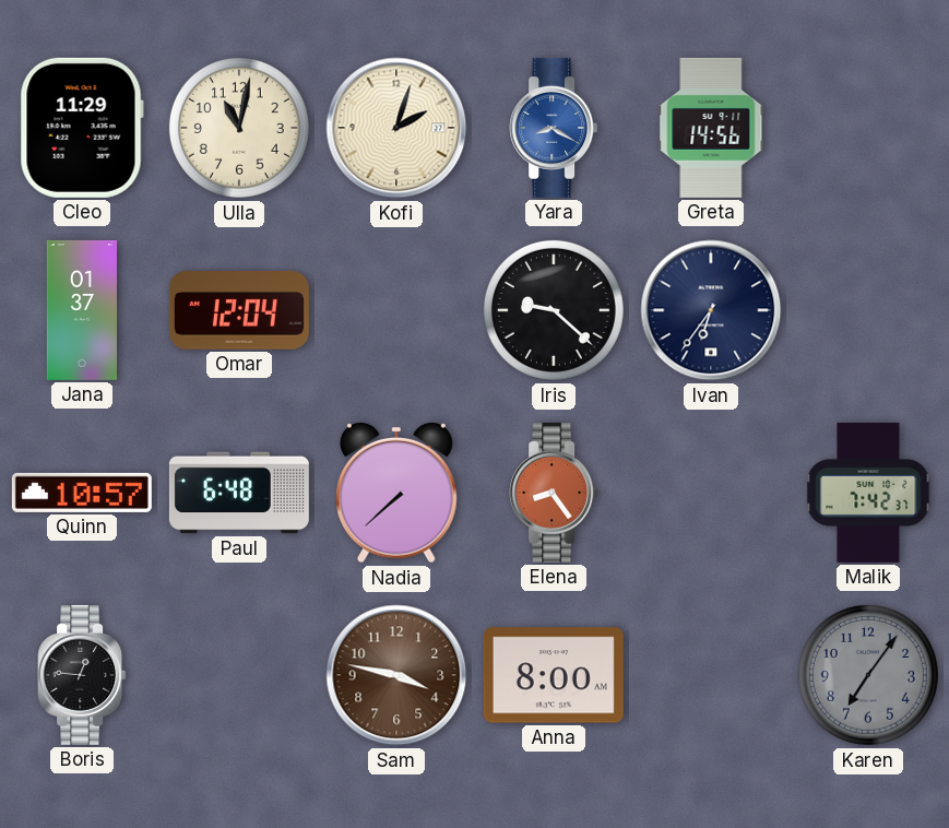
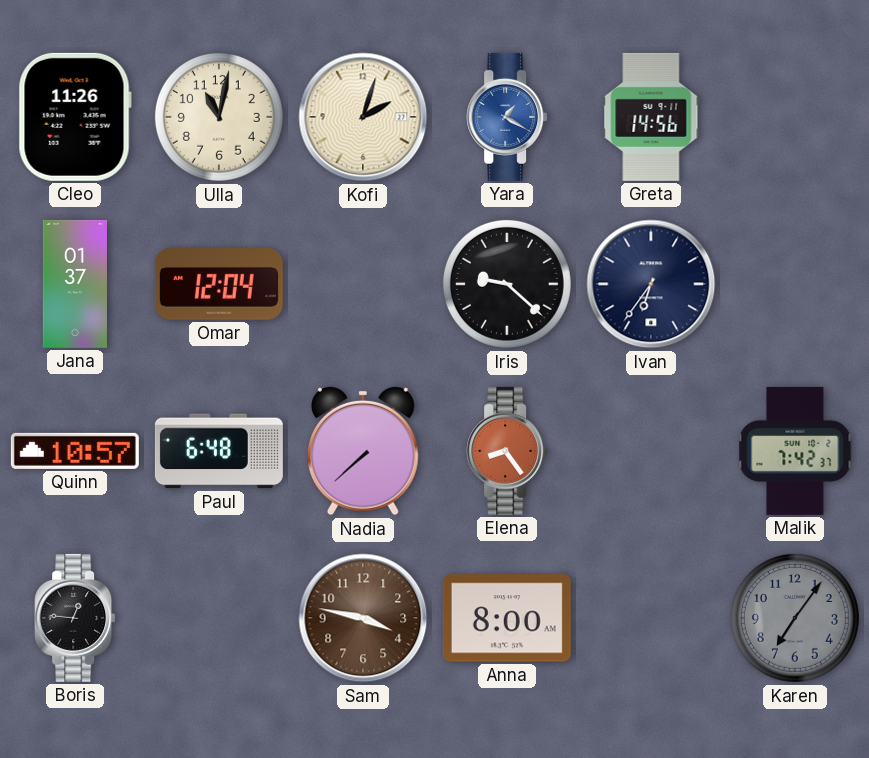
Cleo: 11:29 -> 11:26
Yara: 8:20 -> 1:20
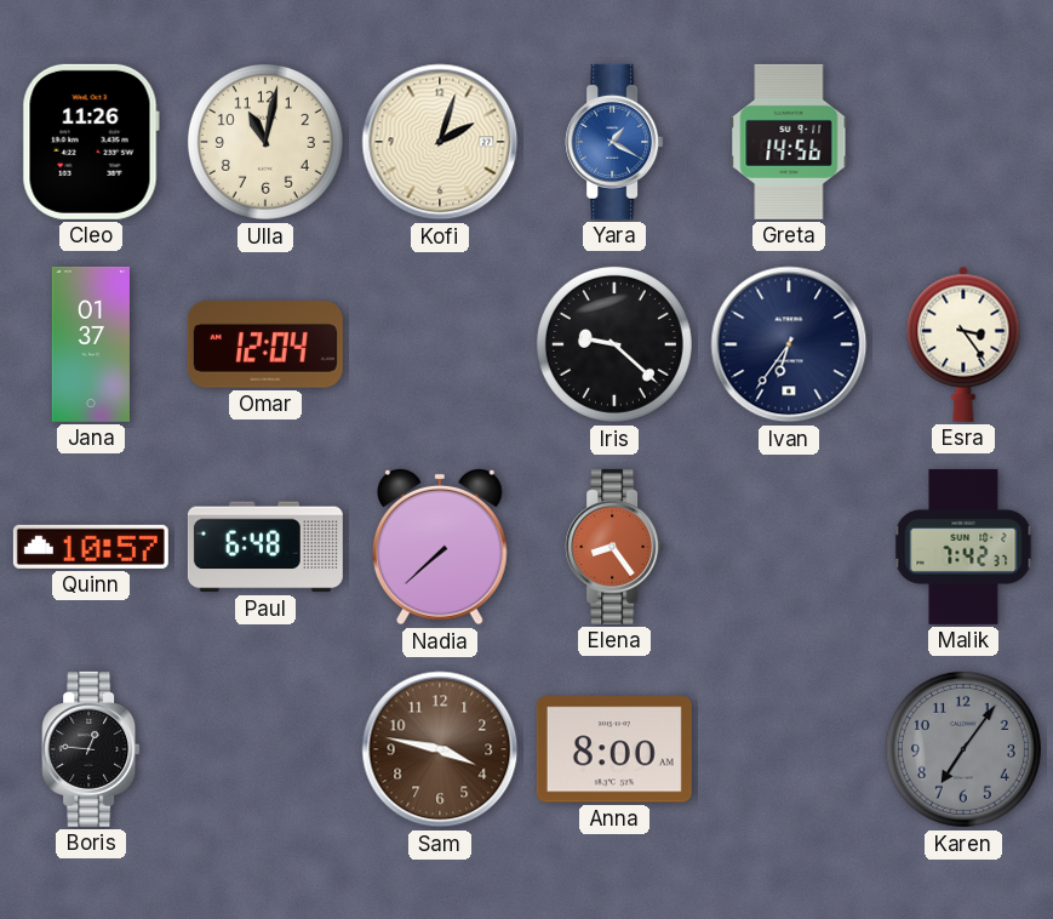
Esra: none -> 3:24
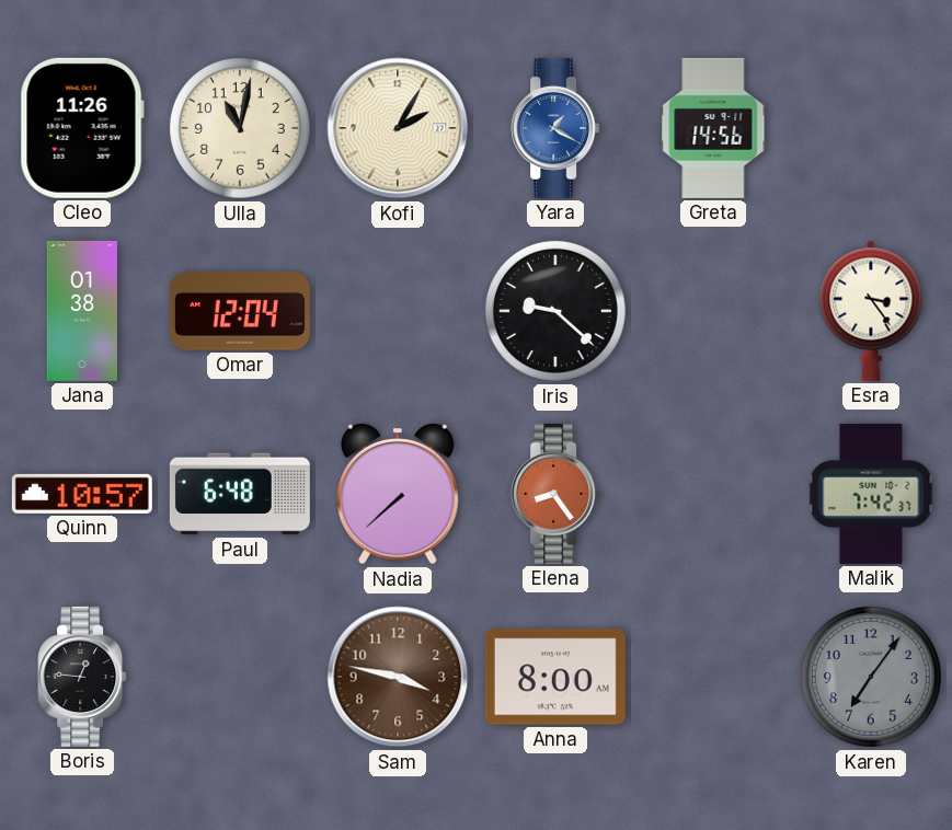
Kofi: 2:03 -> 2:05
Jana: 01:37 -> 01:38
Ivan: 6:36 -> none
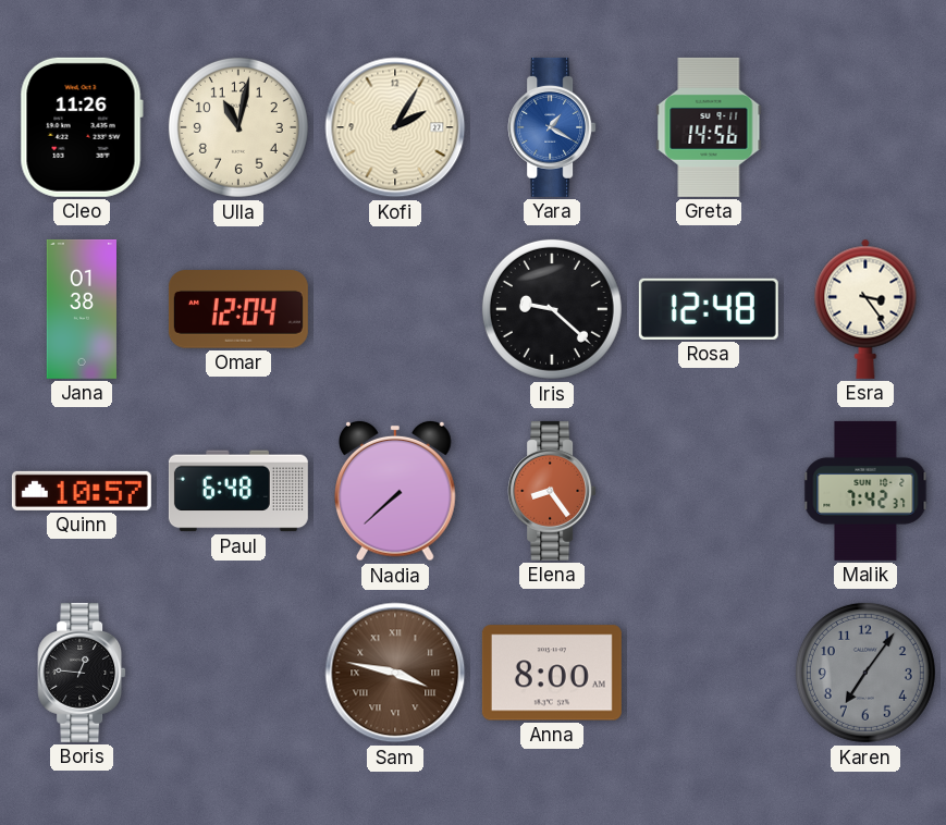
Rosa: none -> 12:48
Sam numerals: Arabic -> Roman
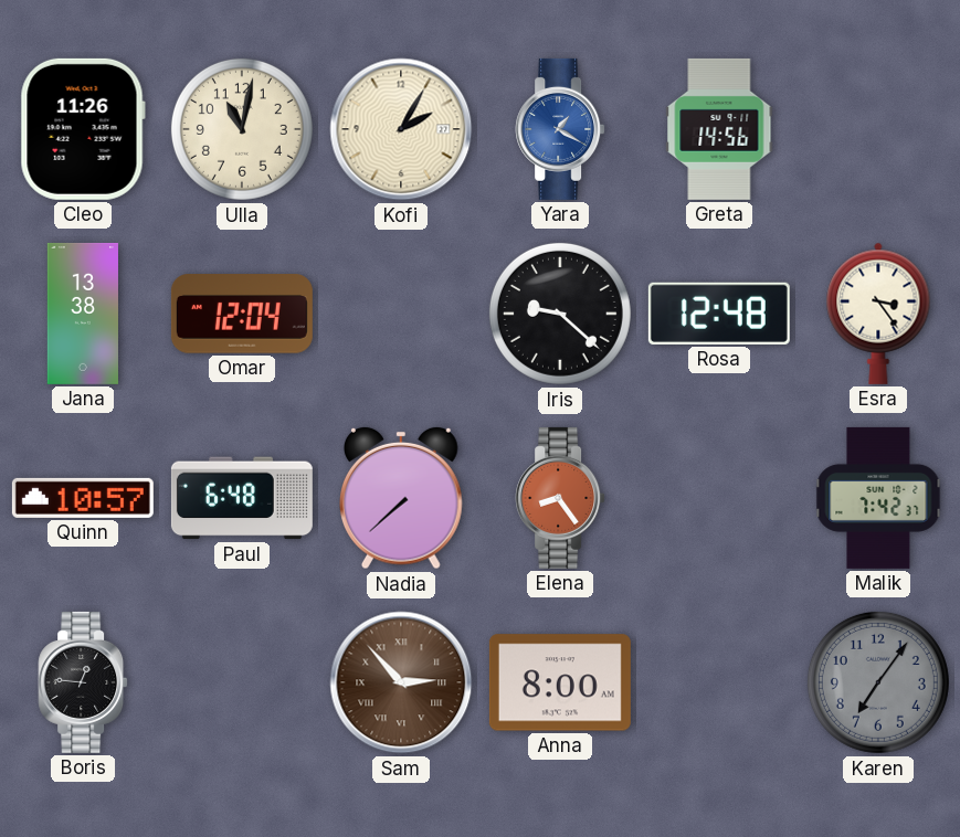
Jana: 01:38 -> 13:38
Sam: 3:47 -> 2:53
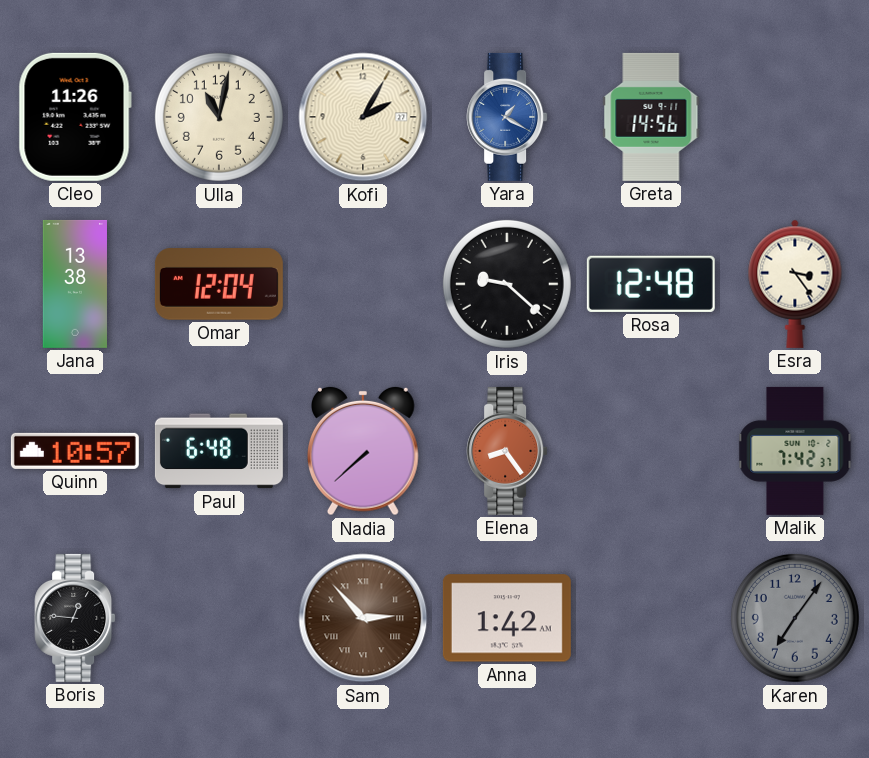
Anna: 8:00 -> 1:42
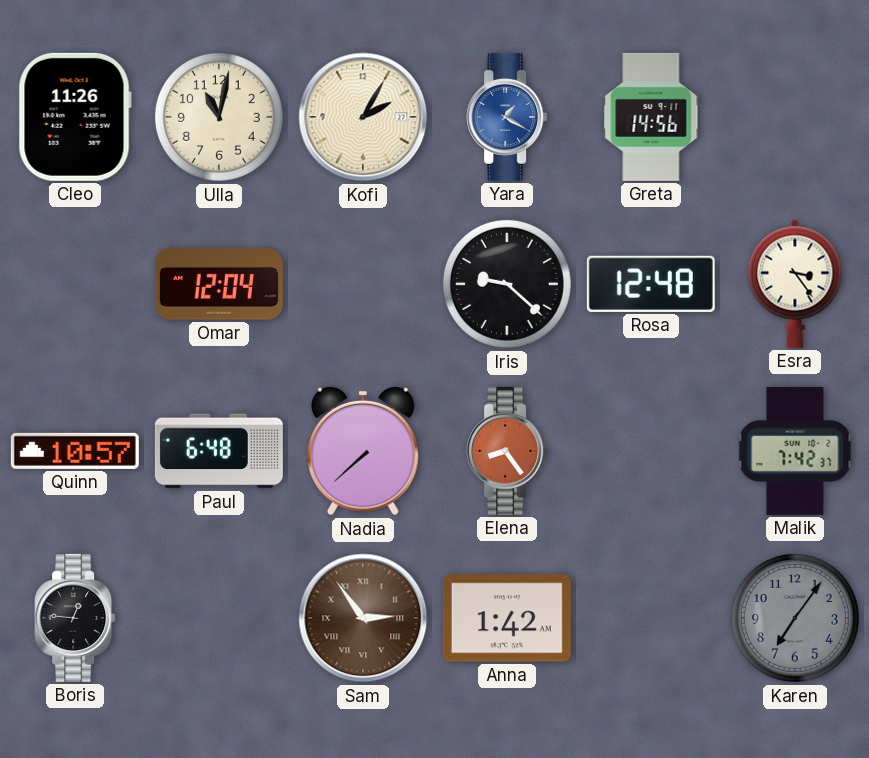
Jana: 13:38 -> none
Sam: 2:53 -> 2:54
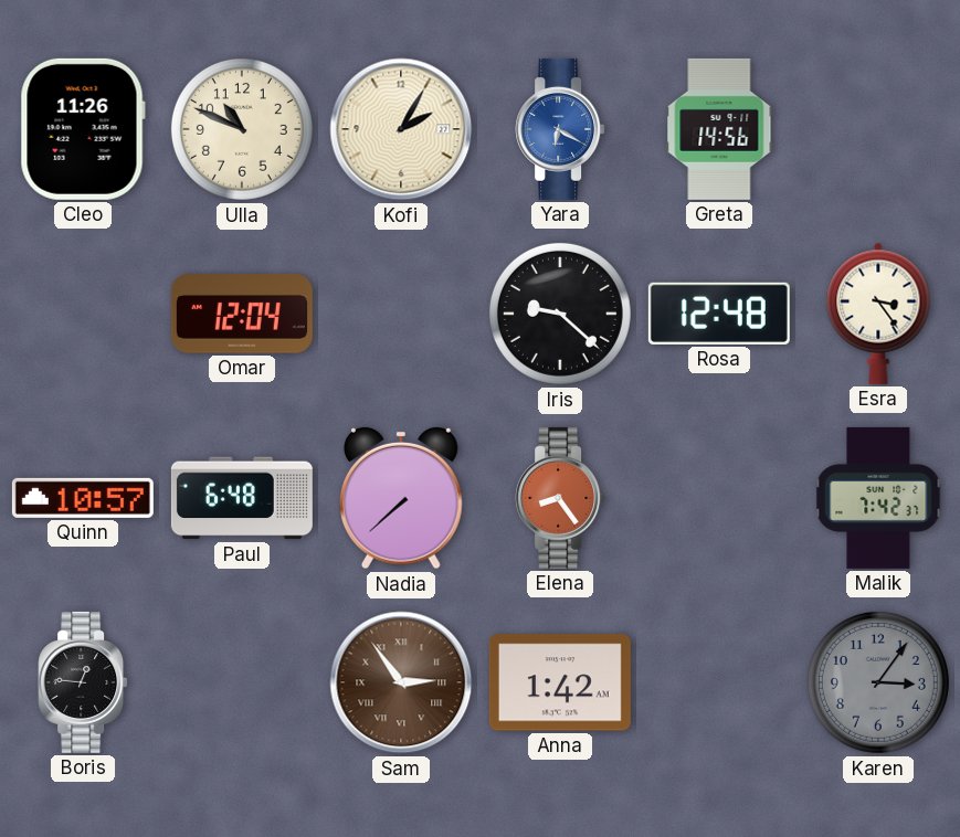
Ulla: 11:02 -> 10:49
Yara: 1:20 -> 6:20
Karen: 7:06 -> 3:06
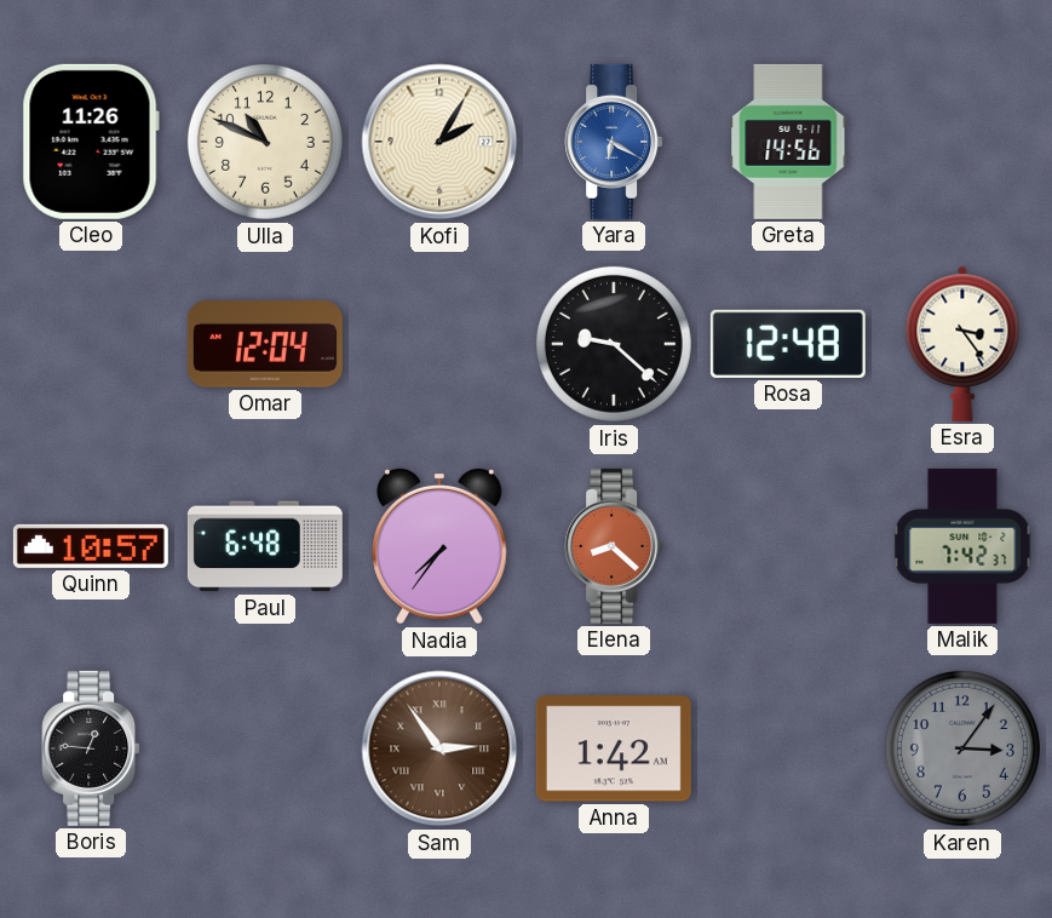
Nadia: 7:38 -> 7:36
Elena: 8:24 -> 8:22
